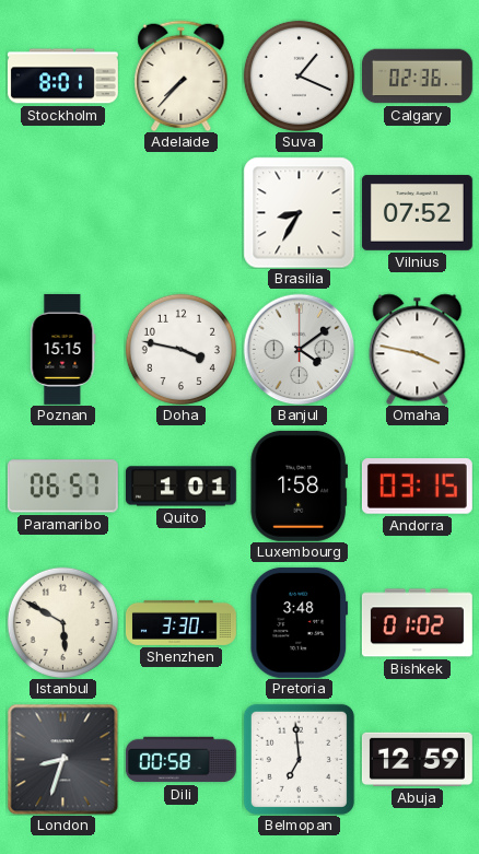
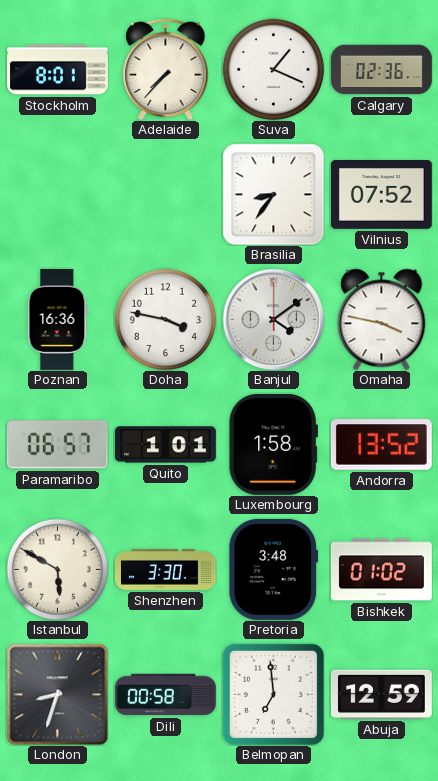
Brasilia: 8:35 -> 8:36
Poznan: 15:15 -> 16:36
Andorra: 03:15 -> 13:52
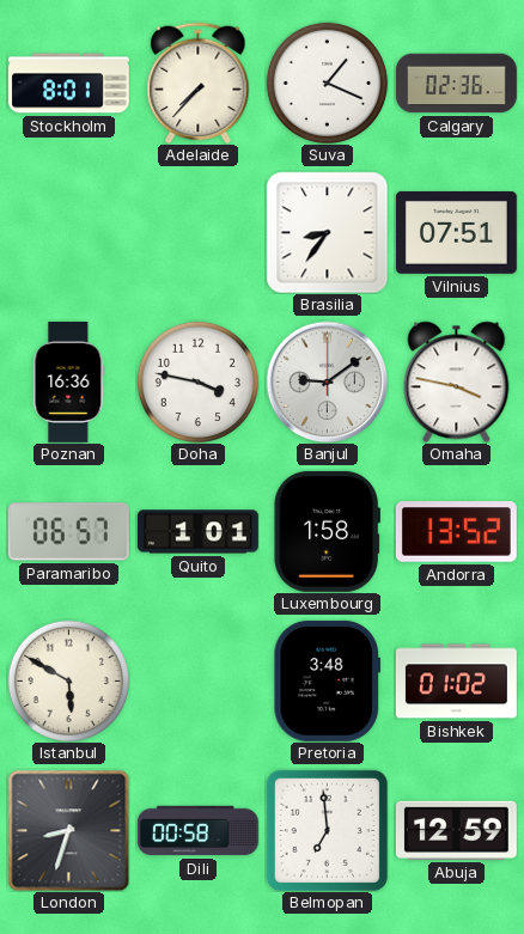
Vilnius: 07:52 -> 07:51
Banjul: 4:09 -> 9:09
Shenzhen: 3:30 -> none
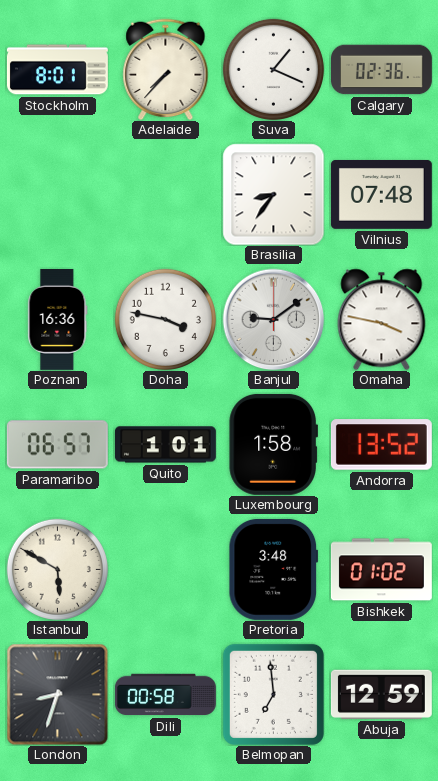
Vilnius: 07:51 -> 07:48
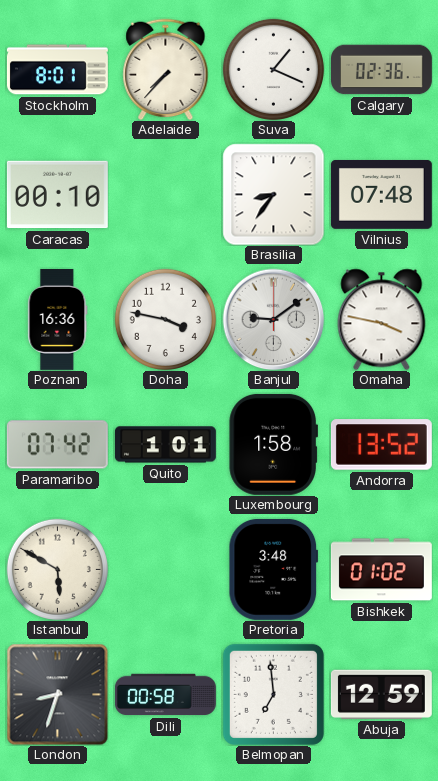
Caracas: none -> 00:10
Paramaribo: 06:57 -> 07:42
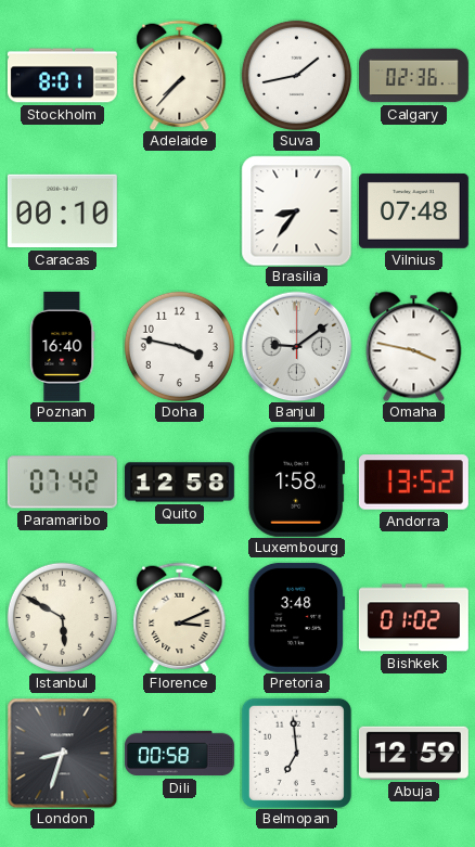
Suva: 1:19 -> 1:43
Poznan: 16:36 -> 16:40
Quito: 1:01 -> 12:58
Florence: none -> 3:11
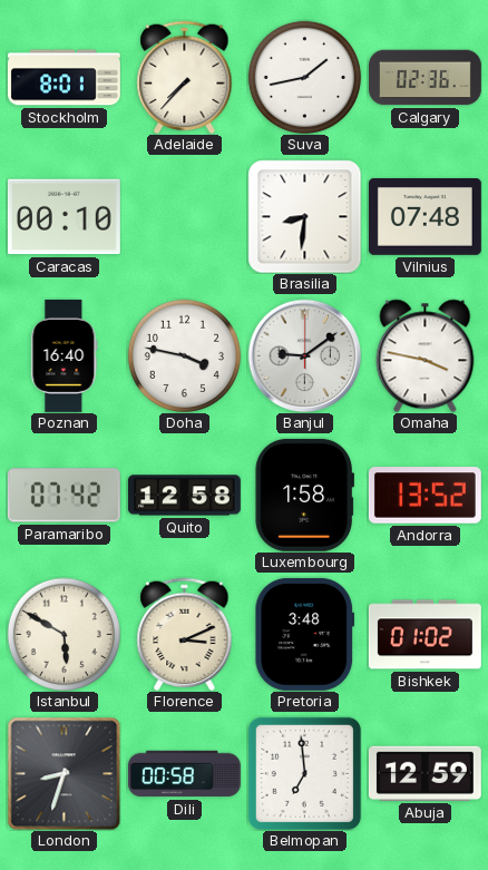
Brasilia: 8:36 -> 8:31
